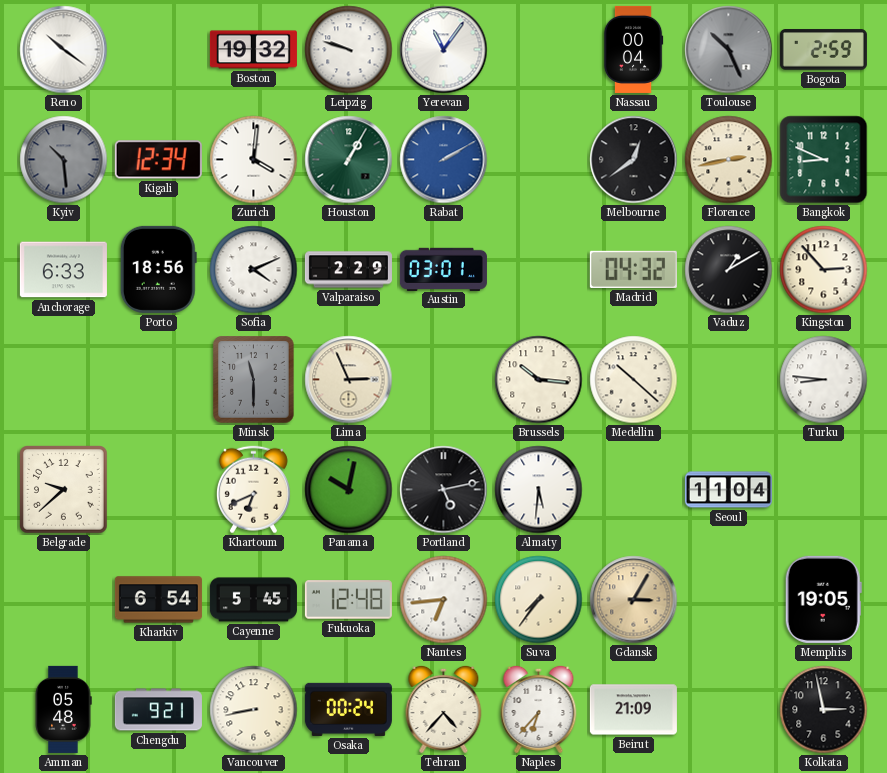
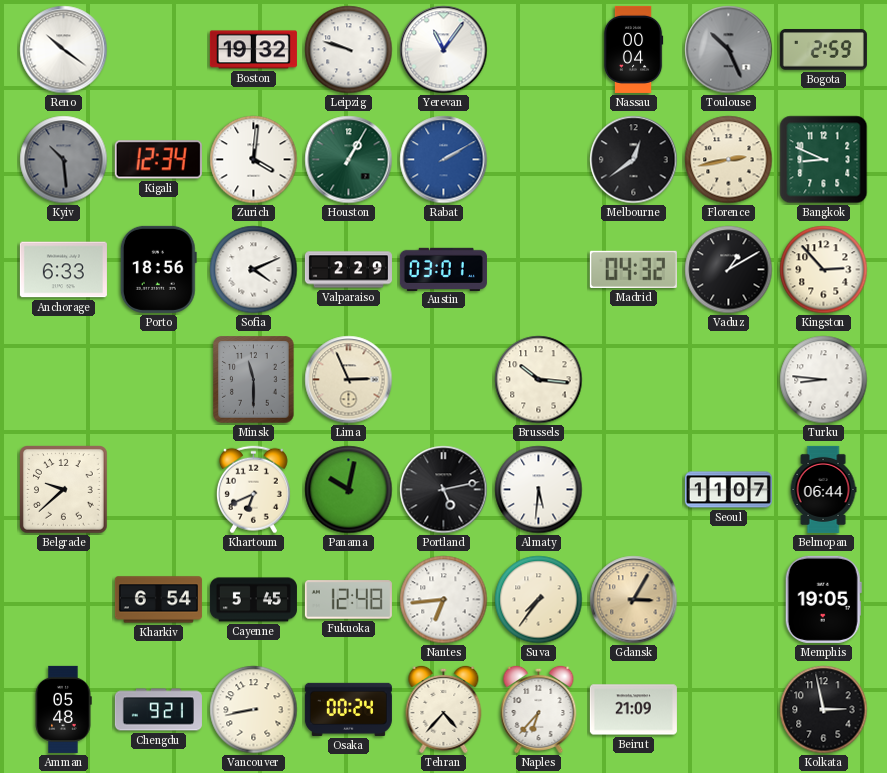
Medellin: 10:22 -> none
Seoul: 11:04 -> 11:07
Belmopan: none -> 06:44
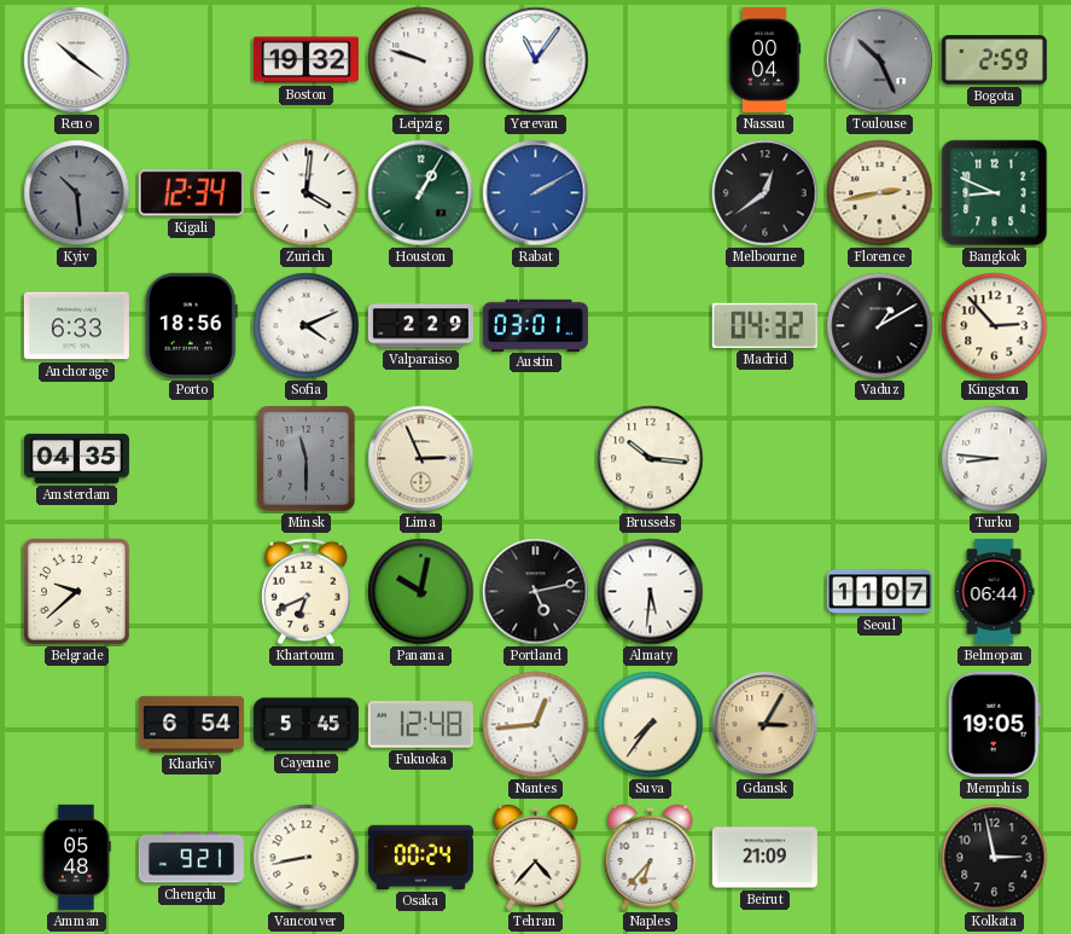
Amsterdam: none -> 04:35
Nantes: 6:44 -> 12:44
